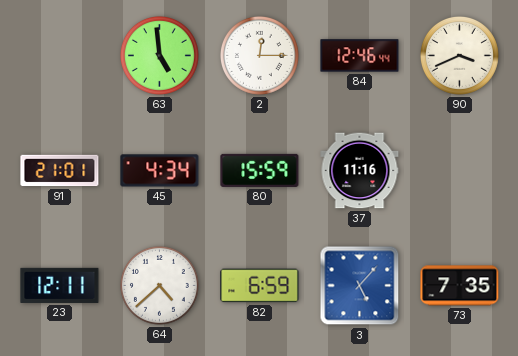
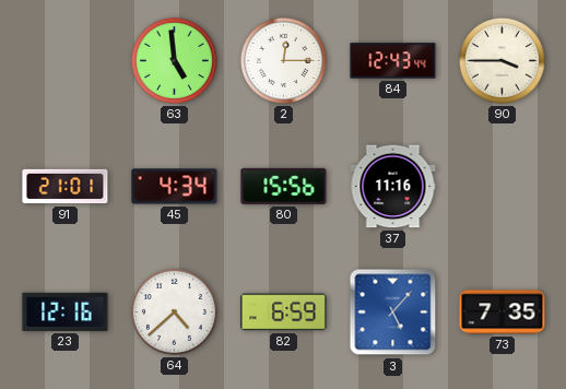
84: 12:46 -> 12:43
90: 3:41 -> 3:45
80: 15:59 -> 15:56
23: 12:11 -> 12:16
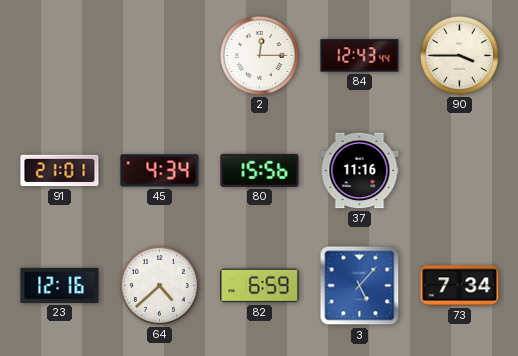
63: 4:59 -> none
73: 7:35 -> 7:34
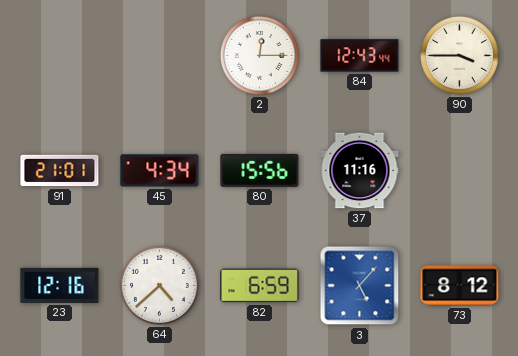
73: 7:34 -> 8:12
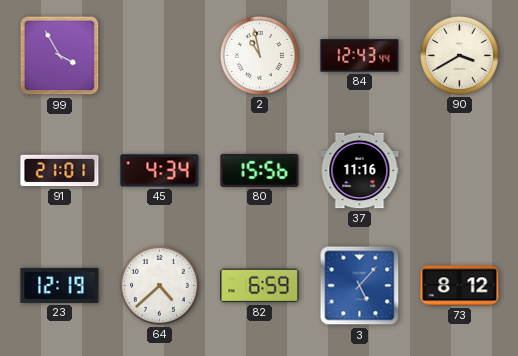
99: none -> 3:55
2: 12:15 -> 10:58
90: 3:45 -> 3:40
23: 12:16 -> 12:19
